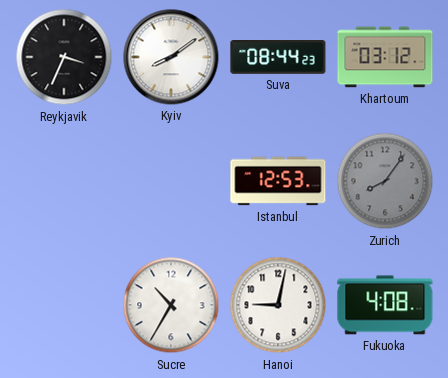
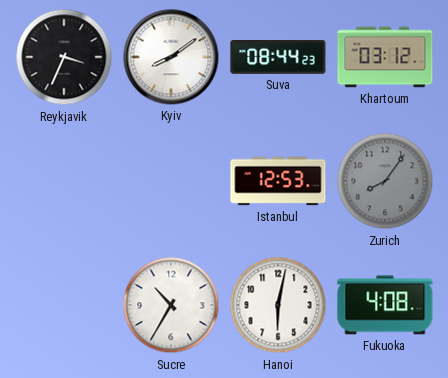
Hanoi: 9:02 -> 6:02
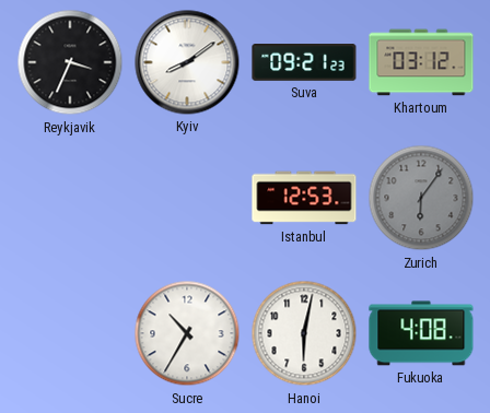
Suva: 08:44 -> 09:21
Zurich: 8:06 -> 6:06
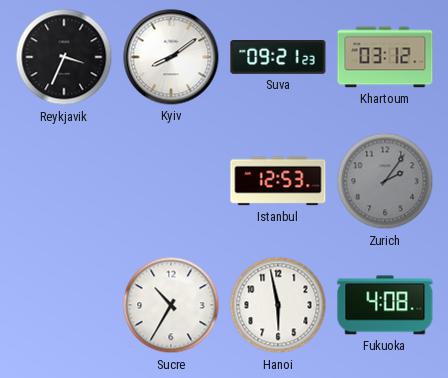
Zurich: 6:06 -> 2:06
Hanoi: 6:02 -> 5:58
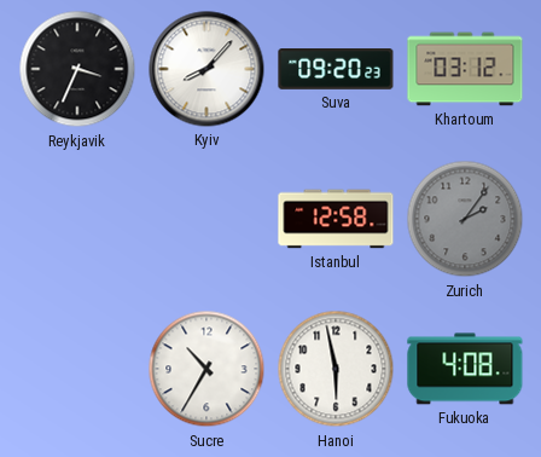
Kyiv: 8:09 -> 8:07
Suva: 09:21 -> 09:20
Istanbul: 12:53 -> 12:58
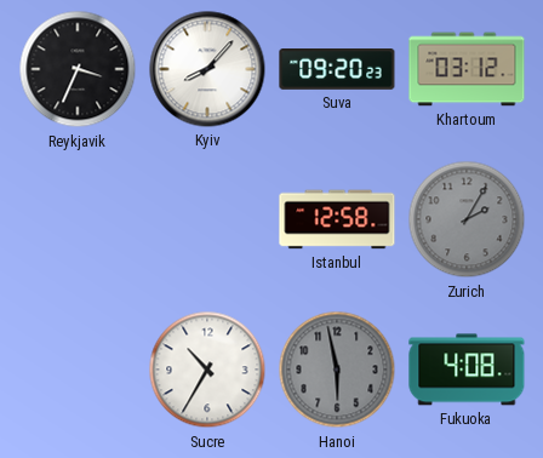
Zurich: 2:06 -> 2:05
Hanoi dial: white -> grey
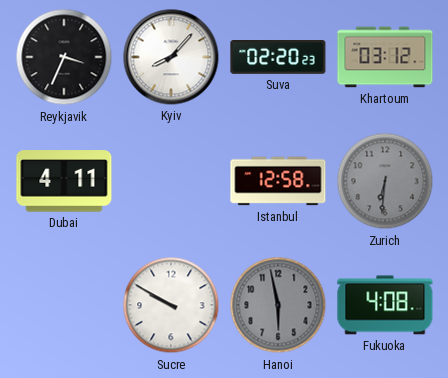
Suva: 09:20 -> 02:20
Dubai: none -> 4:11
Zurich: 2:05 -> 6:31
Sucre: 10:35 -> 9:50
